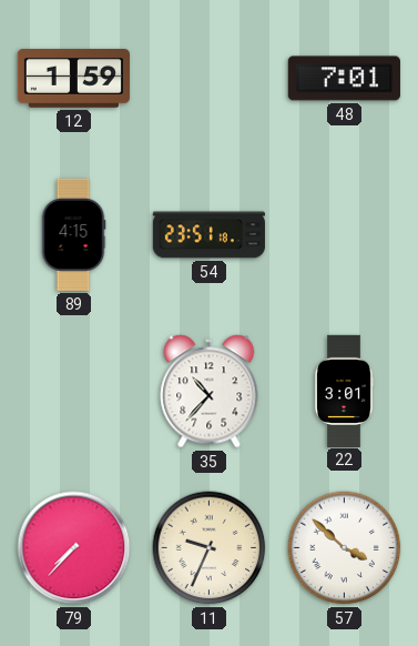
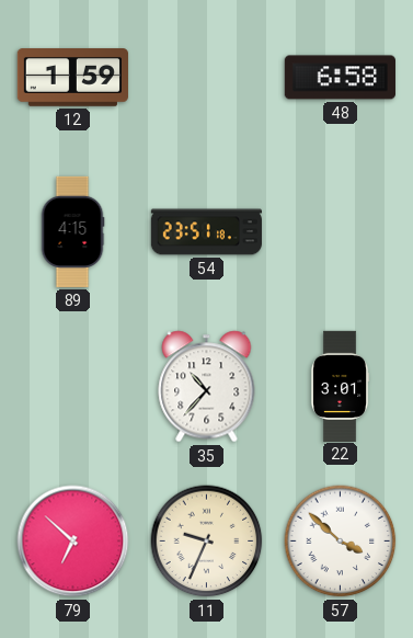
48: 7:01 -> 6:58
79: 7:37 -> 6:52
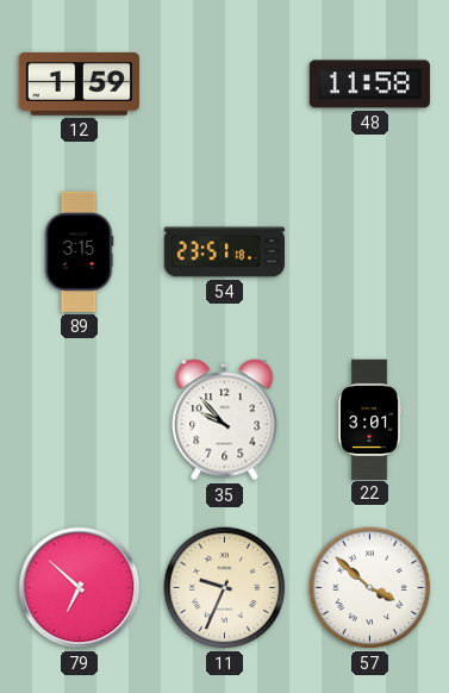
48: 6:58 -> 11:58
89: 4:15 -> 3:15
35: 10:37 -> 9:53
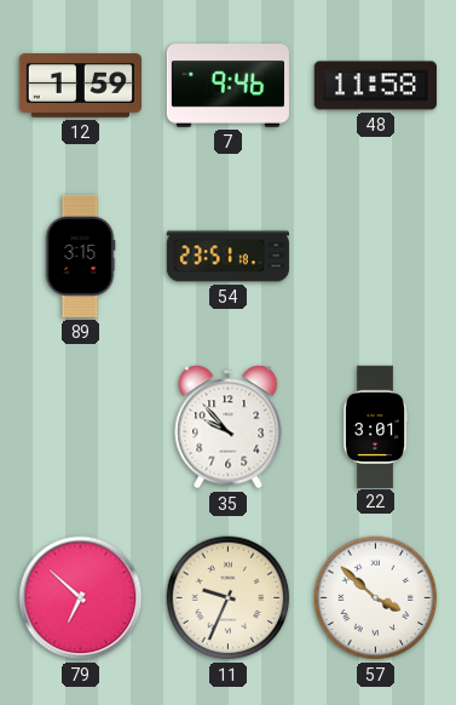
7: none -> 9:46
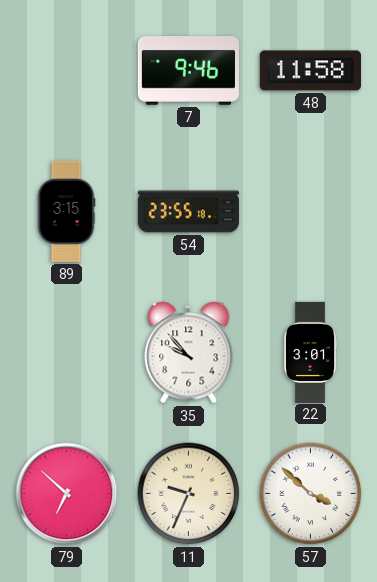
12: 1:59 -> none
54: 23:51 -> 23:55
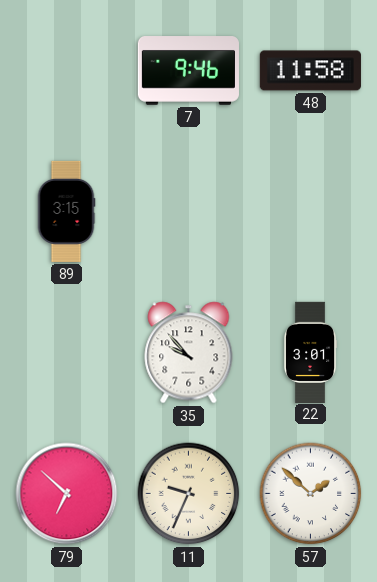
54: 23:55 -> none
57: 3:52 -> 1:52
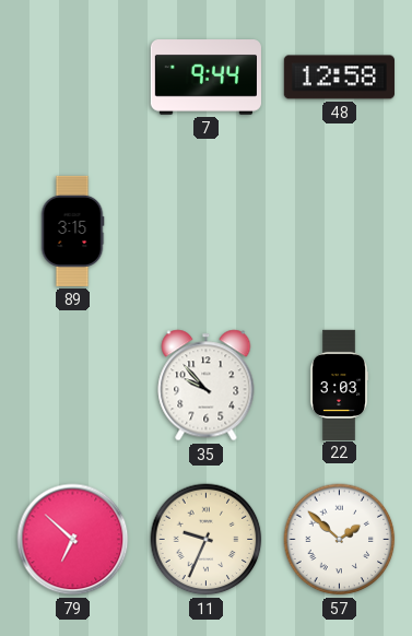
7: 9:46 -> 9:44
48: 11:58 -> 12:58
22: 3:01 -> 3:03
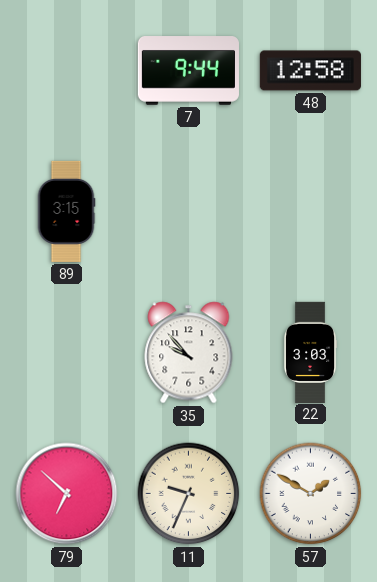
57: 1:52 -> 1:50
